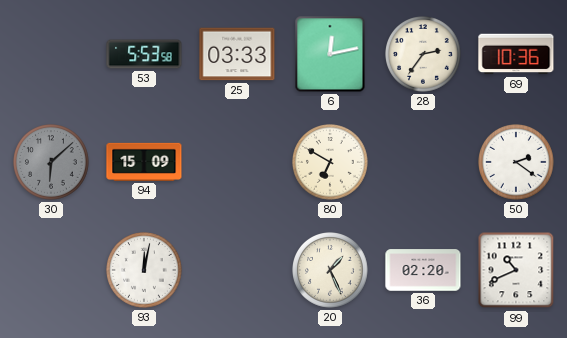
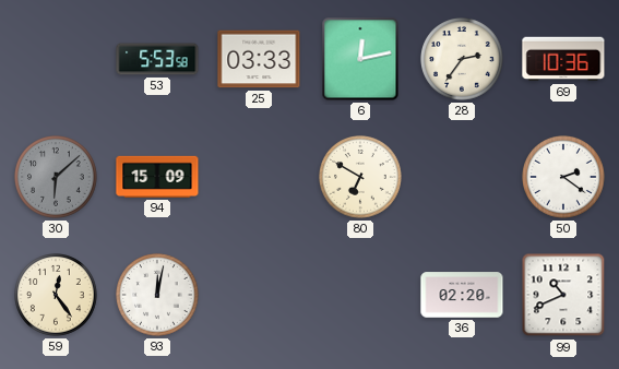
59: none -> 12:24
20: 1:26 -> none
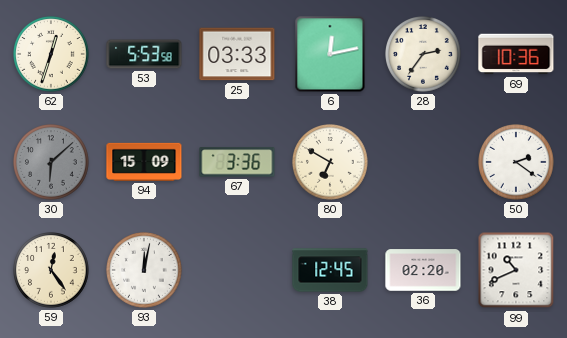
62: none -> 12:33
67: none -> 3:36
38: none -> 12:45
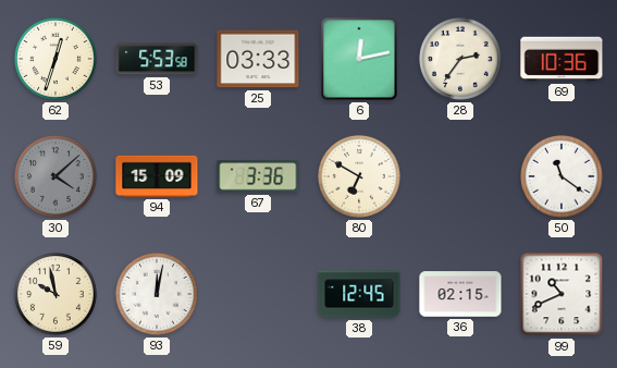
30: 6:08 -> 4:08
50: 2:21 -> 11:21
59: 12:24 -> 9:58
36: 02:20 -> 02:15
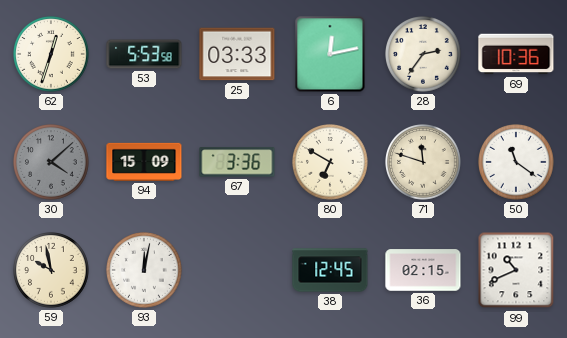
71: none -> 11:48
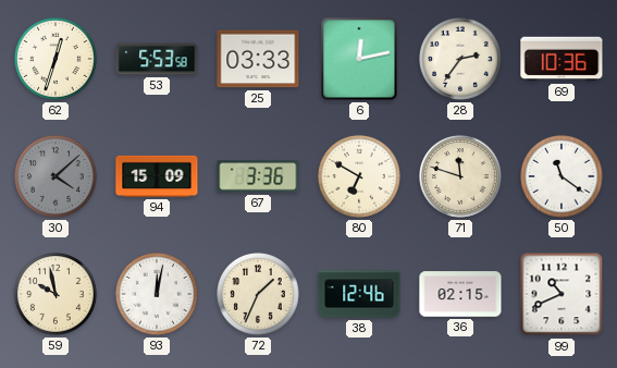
72: none -> 1:34
38: 12:45 -> 12:46
